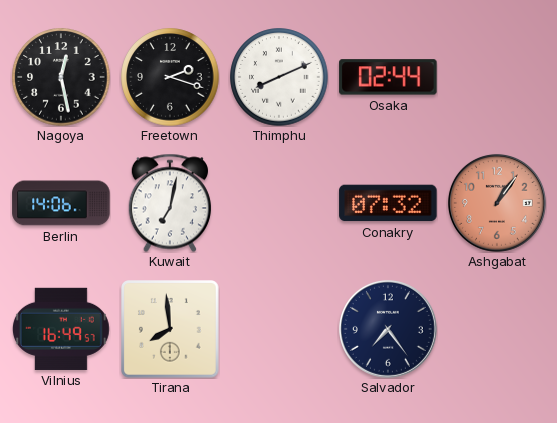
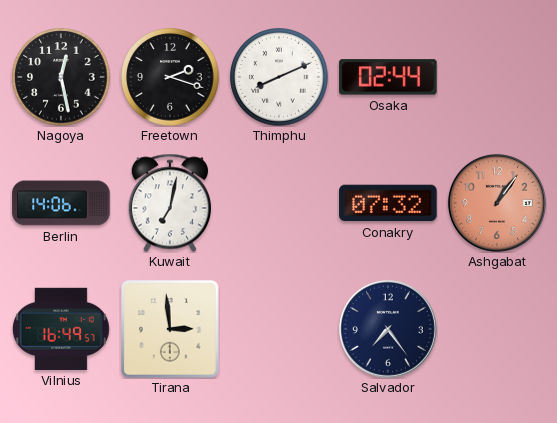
Tirana: 7:59 -> 2:59
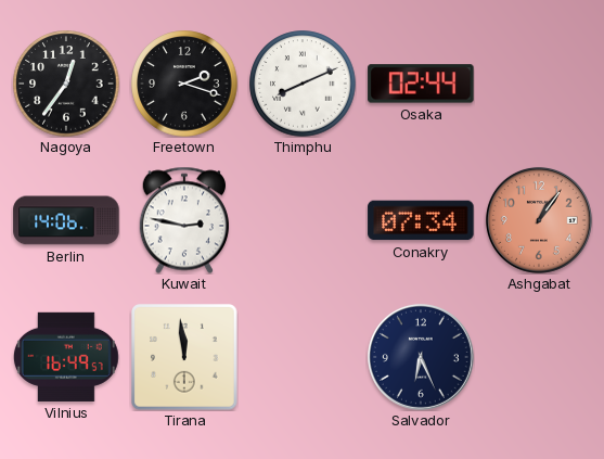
Nagoya: 12:28 -> 12:36
Kuwait: 7:02 -> 2:47
Conakry: 07:32 -> 07:34
Tirana: 2:59 -> 11:59
Salvador: 7:24 -> 6:26
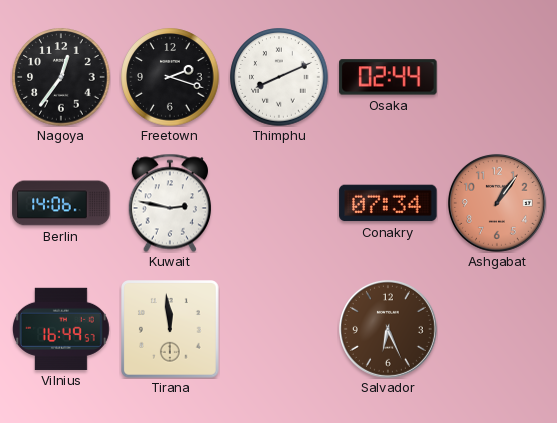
Salvador dial: navy -> brown
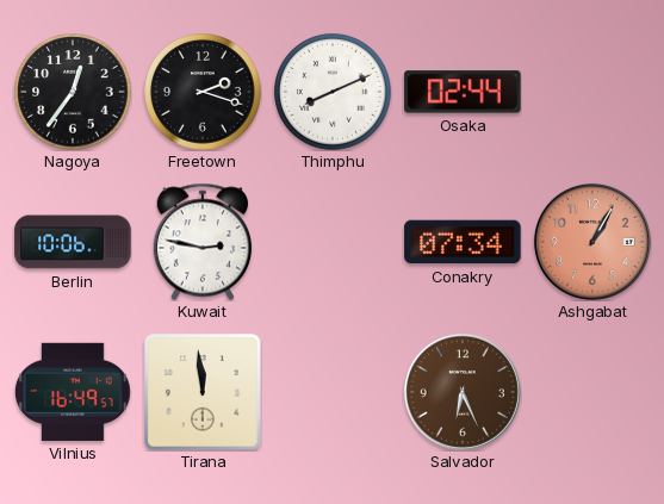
Berlin: 14:06 -> 10:06
Ashgabat: 1:06 -> 1:05
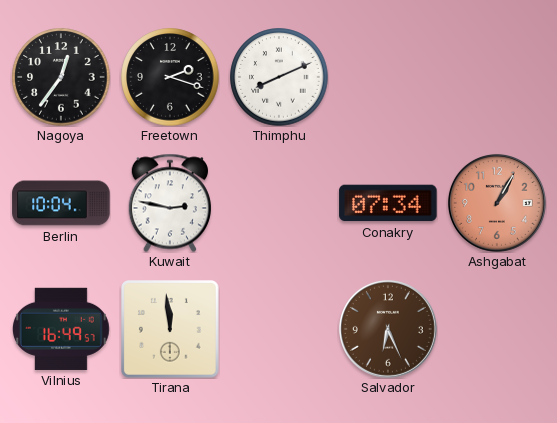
Osaka: 02:44 -> none
Berlin: 10:06 -> 10:04
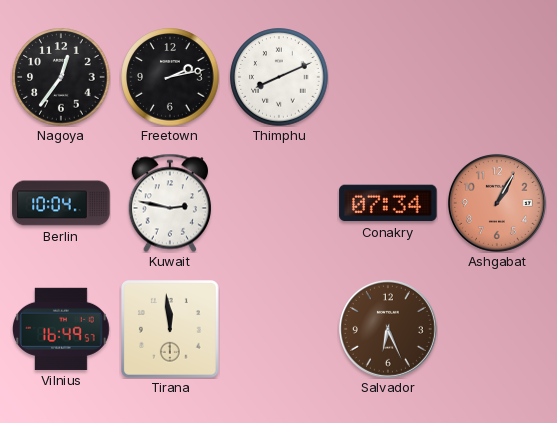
Freetown: 2:18 -> 2:13
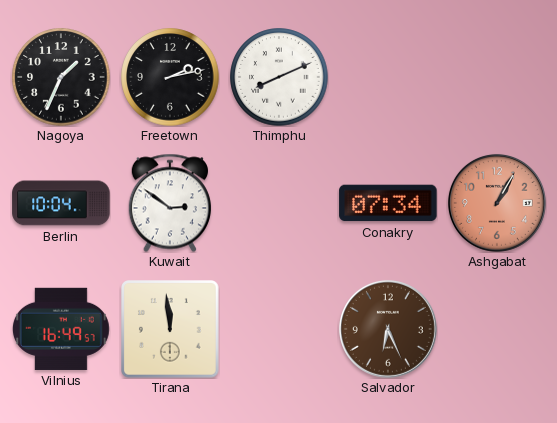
Nagoya: 12:36 -> 1:34
Kuwait: 2:47 -> 2:51
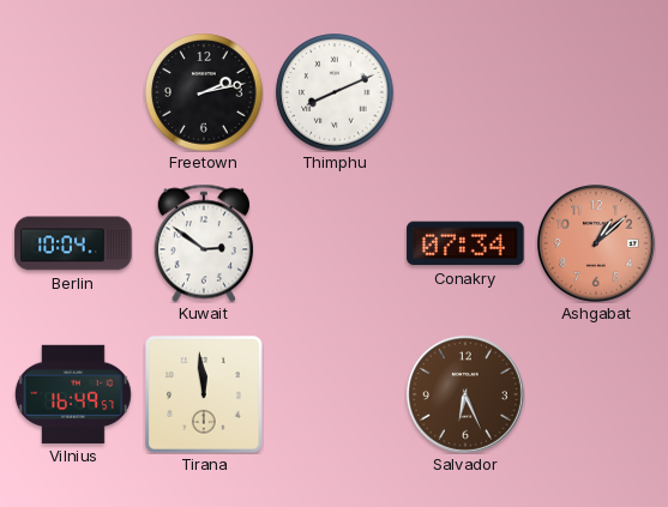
Nagoya: 1:34 -> none
Ashgabat: 1:05 -> 1:08
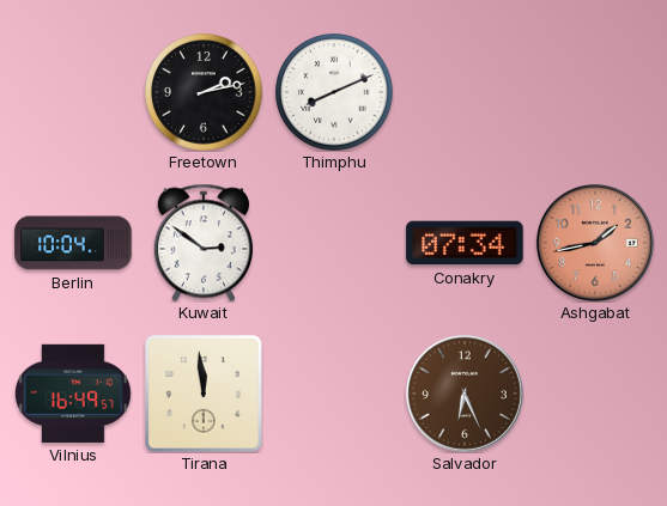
Ashgabat: 1:08 -> 1:43
